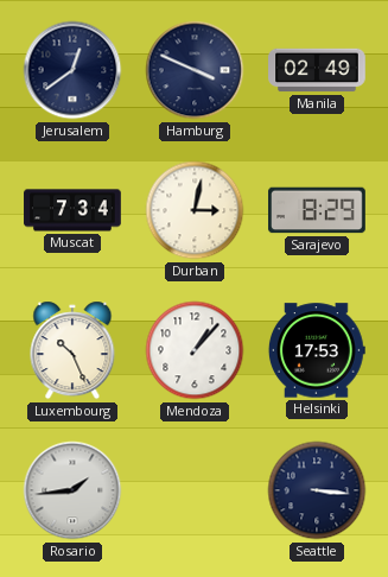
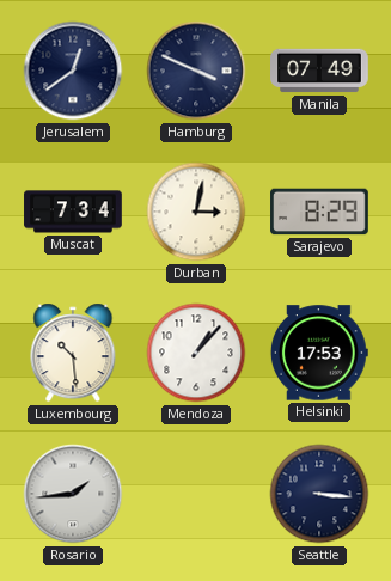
Manila: 02:49 -> 07:49
Luxembourg: 10:26 -> 10:29
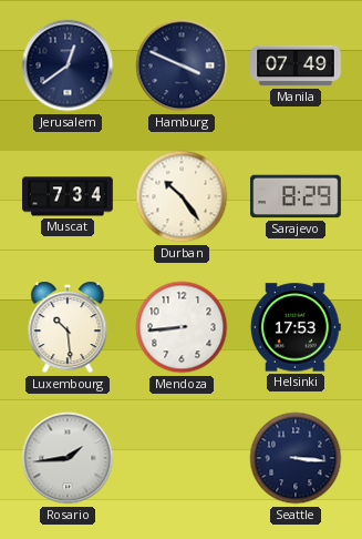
Durban: 3:02 -> 10:24
Mendoza: 1:07 -> 8:44
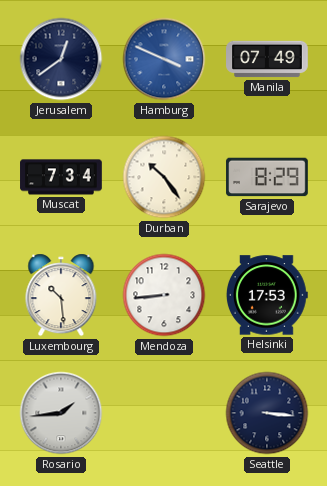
Hamburg dial: navy -> blue
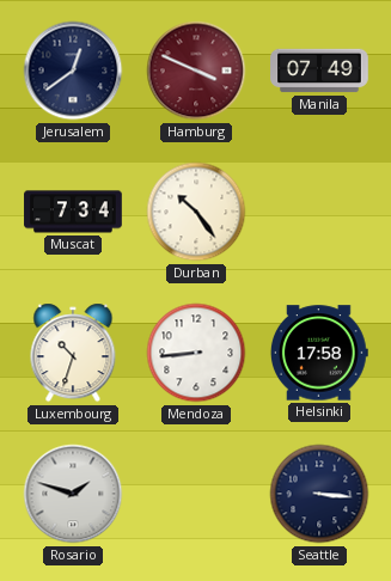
Hamburg dial: blue -> burgundy
Sarajevo: 8:29 -> none
Luxembourg: 10:29 -> 10:33
Helsinki: 17:53 -> 17:58
Rosario: 1:44 -> 1:48
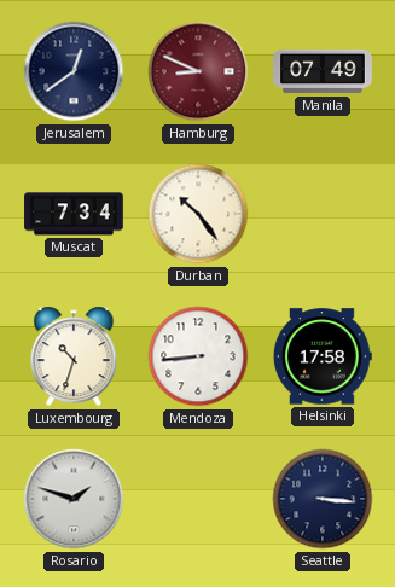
Hamburg: 3:49 -> 8:49
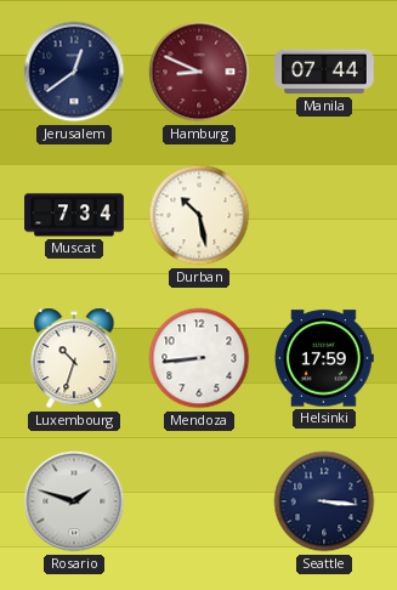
Manila: 07:49 -> 07:44
Durban: 10:24 -> 10:28
Helsinki: 17:58 -> 17:59
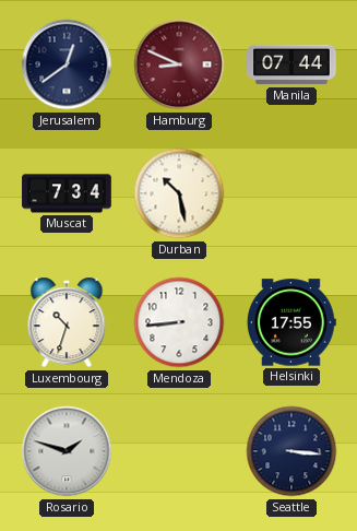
Helsinki: 17:59 -> 17:55
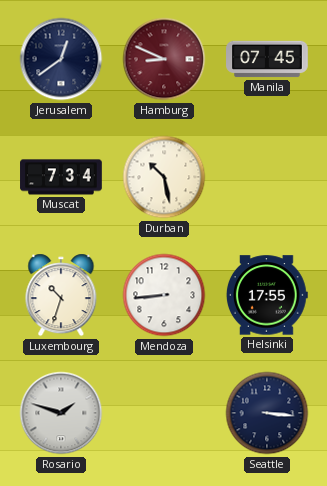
Manila: 07:44 -> 07:45
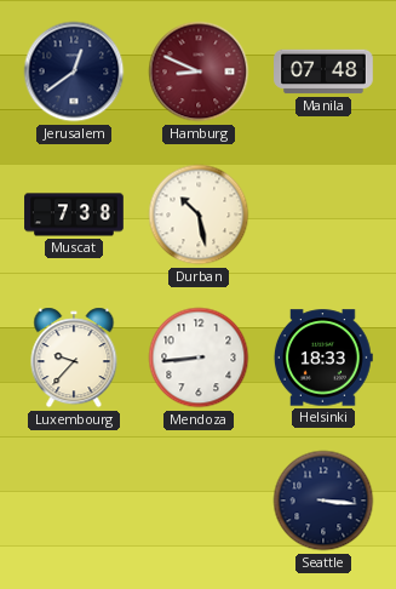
Manila: 07:45 -> 07:48
Muscat: 7:34 -> 7:38
Luxembourg: 10:33 -> 9:37
Helsinki: 17:55 -> 18:33
Rosario: 1:48 -> none
